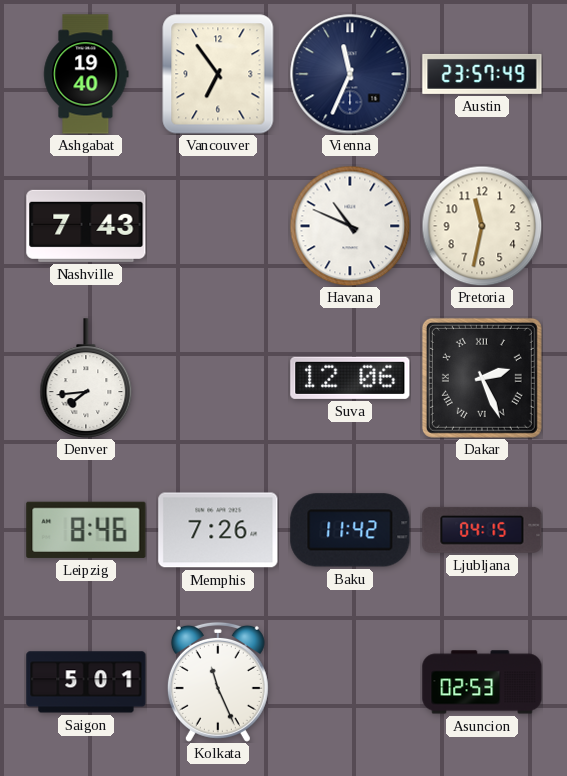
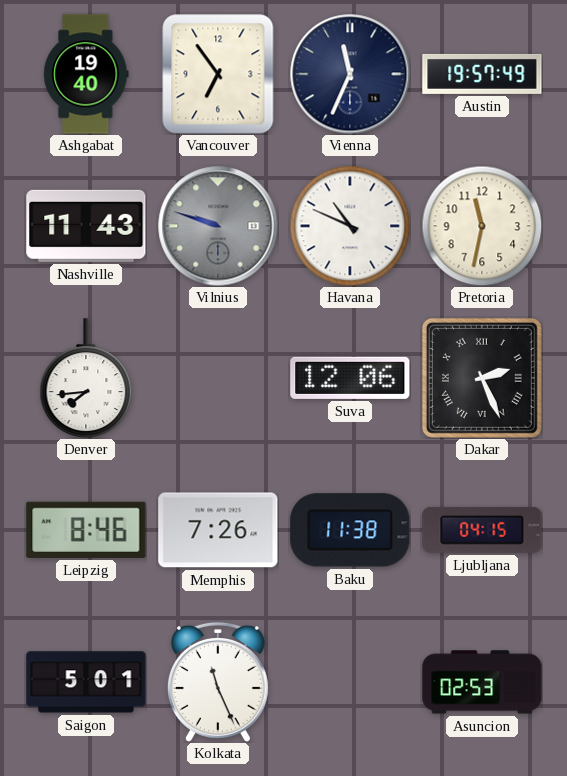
Austin: 23:57 -> 19:57
Nashville: 7:43 -> 11:43
Vilnius: none -> 9:48
Baku: 11:42 -> 11:38
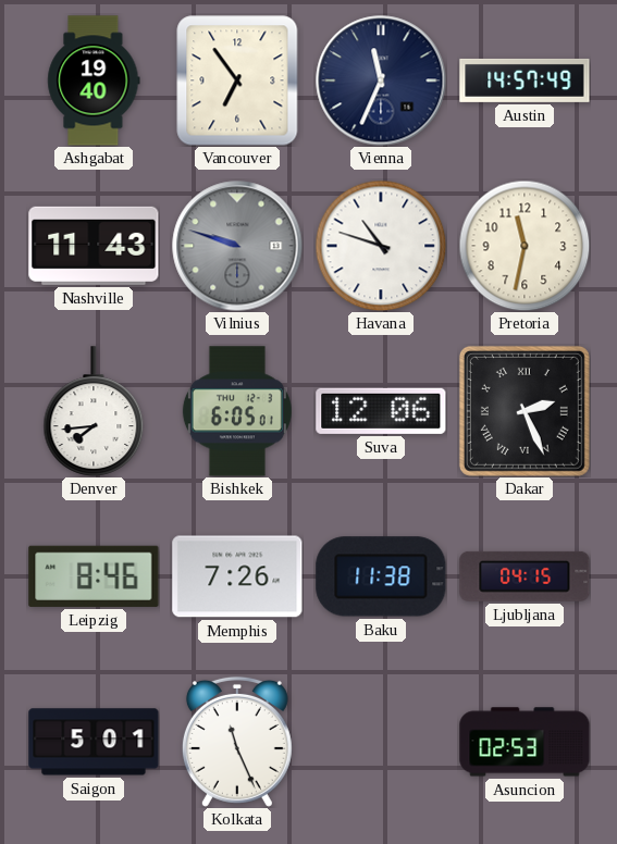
Austin: 19:57 -> 14:57
Havana: 10:49 -> 10:48
Bishkek: none -> 6:05
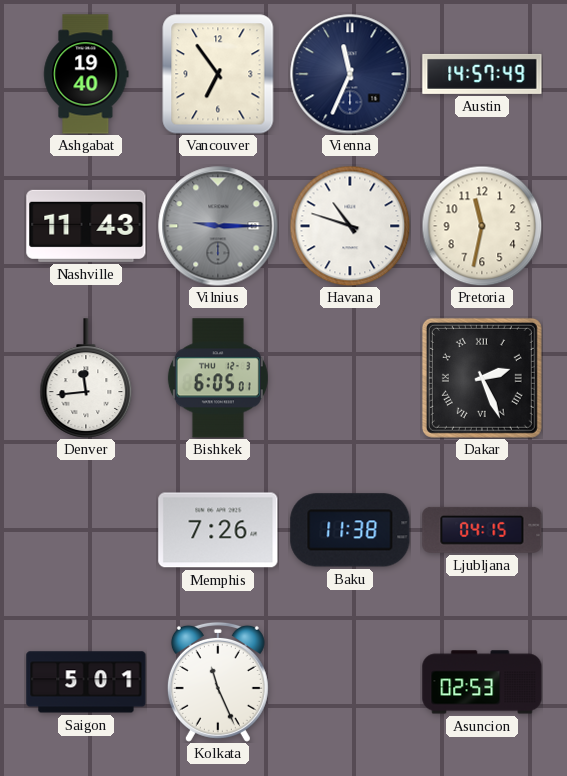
Vilnius: 9:48 -> 9:15
Denver: 7:44 -> 11:44
Suva: 12:06 -> none
Leipzig: 8:46 -> none
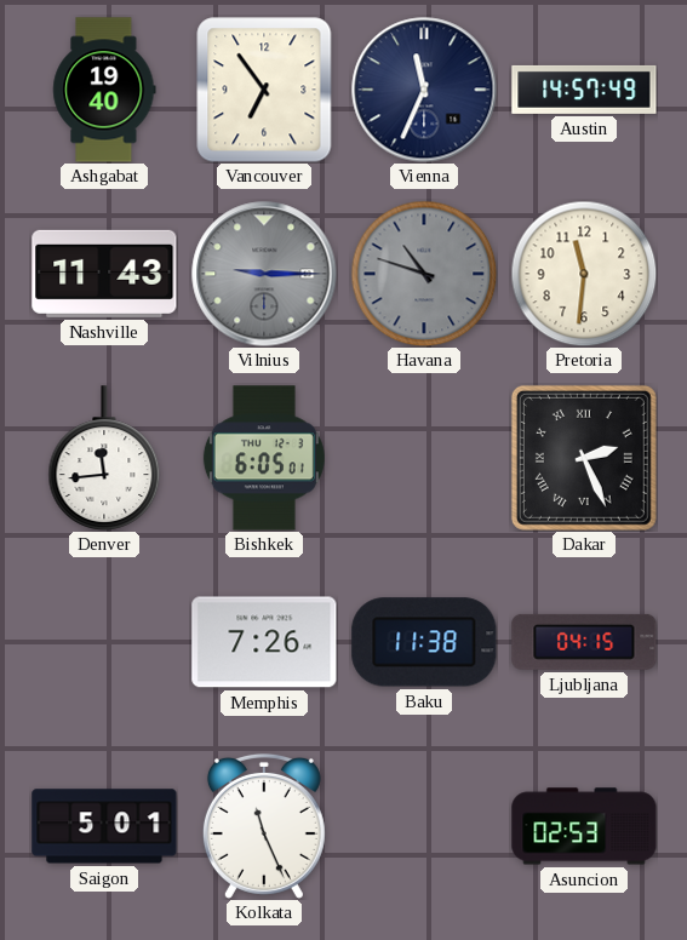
Havana dial: white -> grey
Pretoria: 11:32 -> 11:31
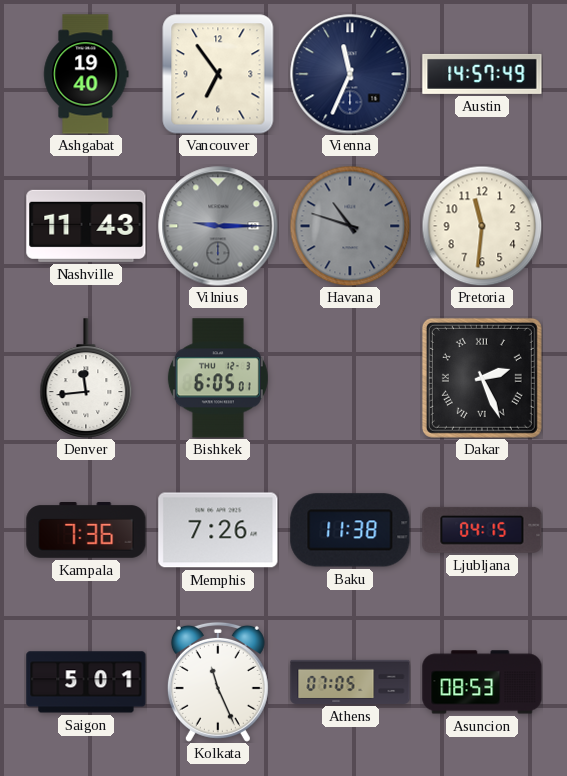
Kampala: none -> 7:36
Athens: none -> 07:05
Asuncion: 02:53 -> 08:53
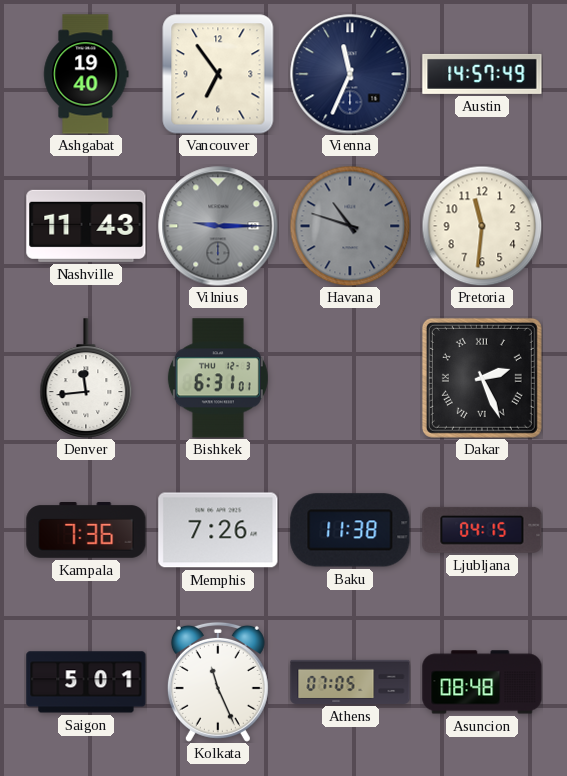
Bishkek: 6:05 -> 6:31
Asuncion: 08:53 -> 08:48
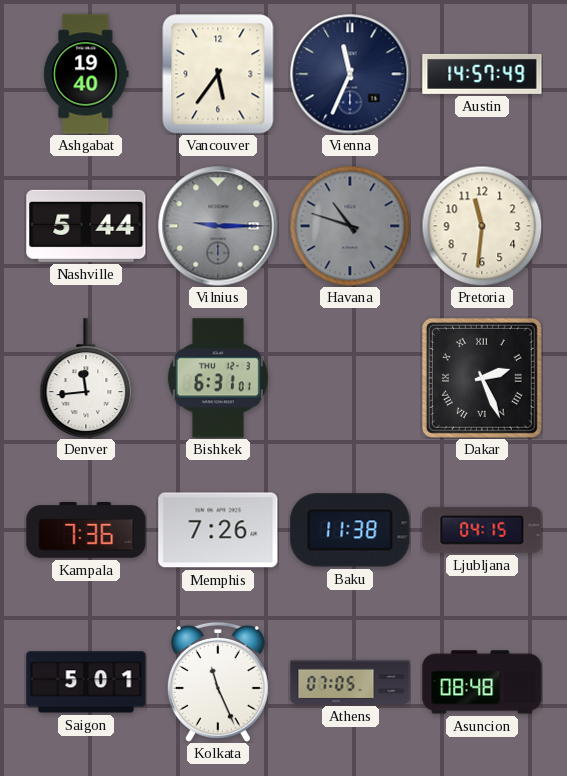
Vancouver: 6:54 -> 5:36
Nashville: 11:43 -> 5:44
